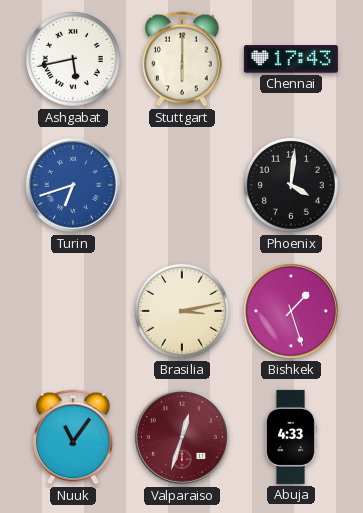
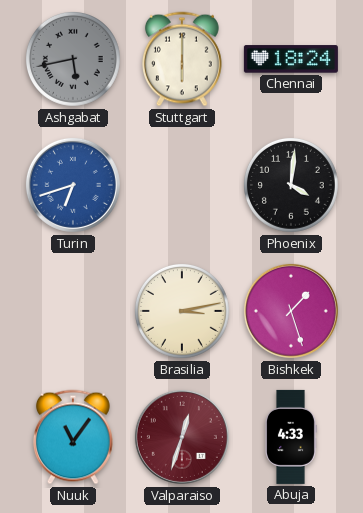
Ashgabat dial: white -> grey
Chennai: 17:43 -> 18:24
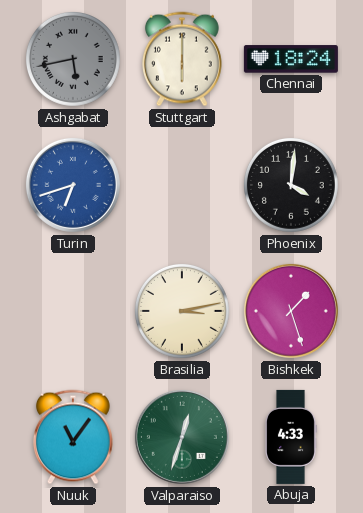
Valparaiso dial: burgundy -> green
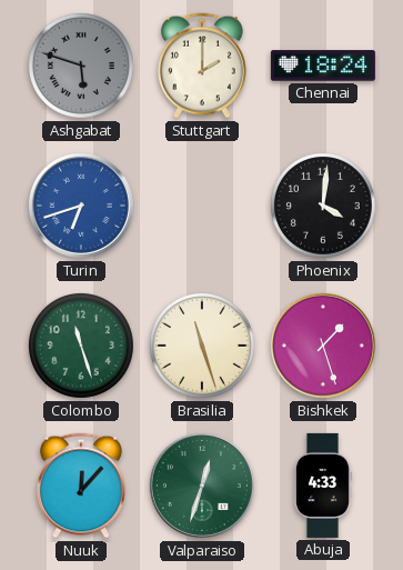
Ashgabat: 5:43 -> 5:48
Stuttgart: 6:00 -> 2:00
Colombo: none -> 11:27
Brasilia: 3:13 -> 11:27
Nuuk: 11:06 -> 12:07
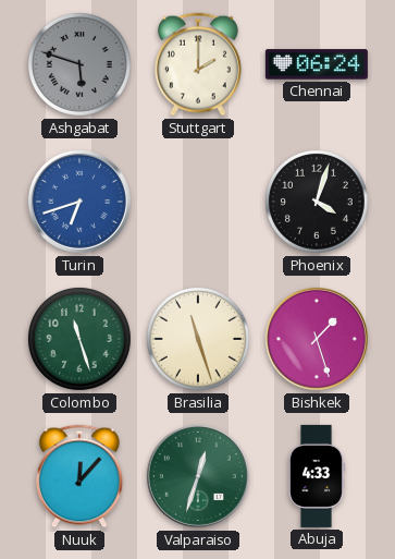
Chennai: 18:24 -> 06:24
Phoenix: 4:01 -> 4:03
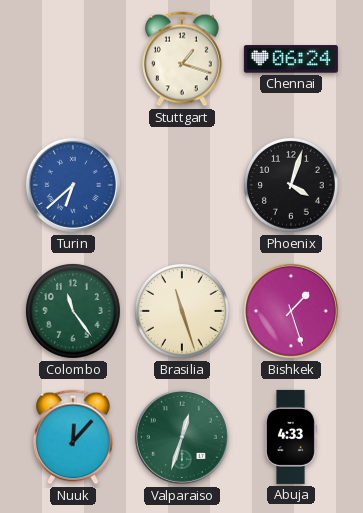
Ashgabat: 5:48 -> none
Stuttgart: 2:00 -> 1:18
Turin: 6:42 -> 6:38
Colombo: 11:27 -> 11:24
